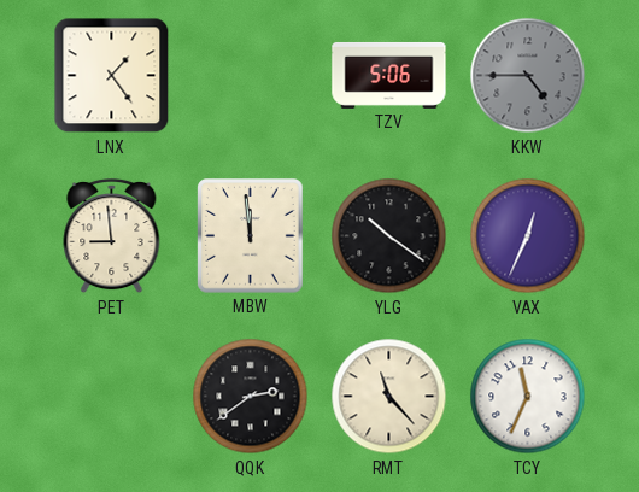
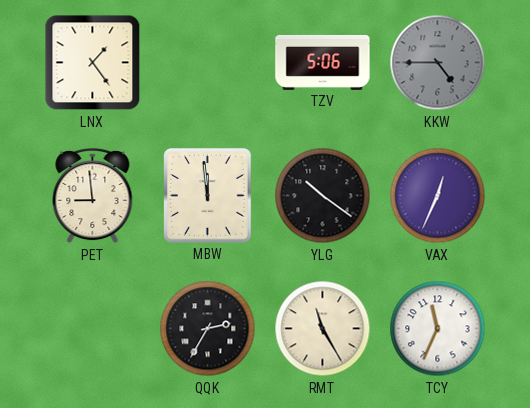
QQK: 2:39 -> 2:35
RMT: 11:23 -> 11:25
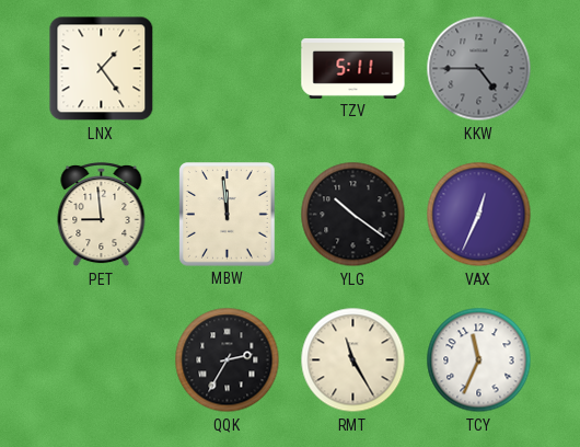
TZV: 5:06 -> 5:11
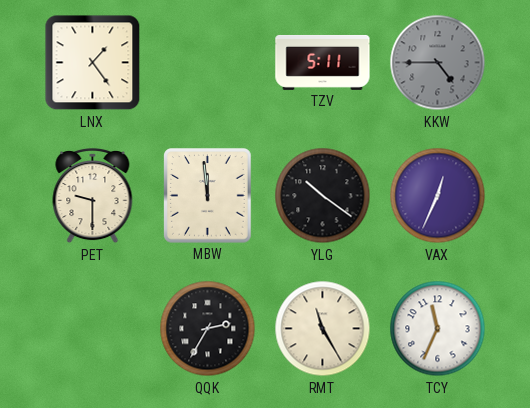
PET: 8:59 -> 9:30
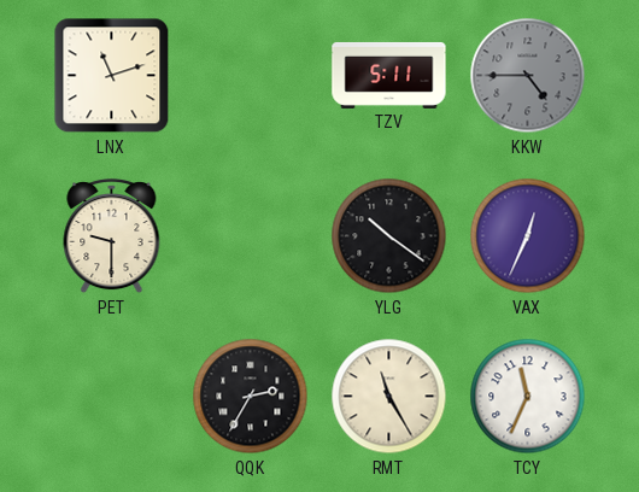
LNX: 1:24 -> 11:12
MBW: 11:59 -> none
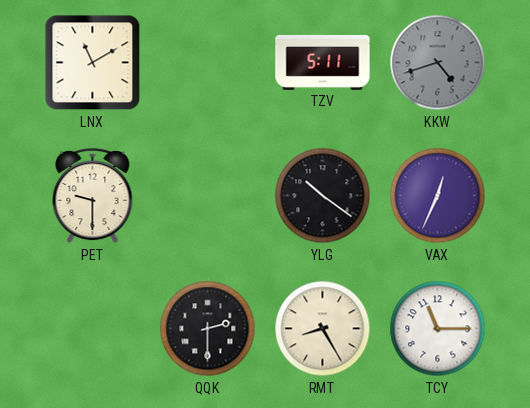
LNX: 11:12 -> 11:10
KKW: 4:45 -> 4:42
QQK: 2:35 -> 2:30
RMT: 11:25 -> 8:25
TCY: 11:34 -> 11:15
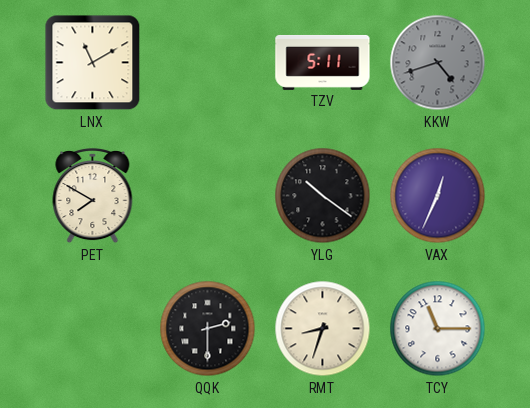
PET: 9:30 -> 7:50
RMT: 8:25 -> 8:33
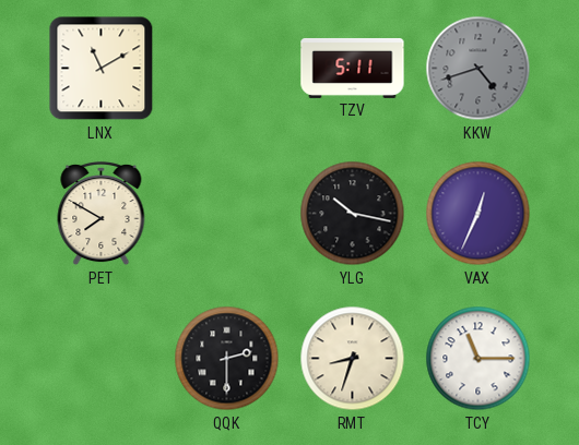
YLG: 10:21 -> 10:17
